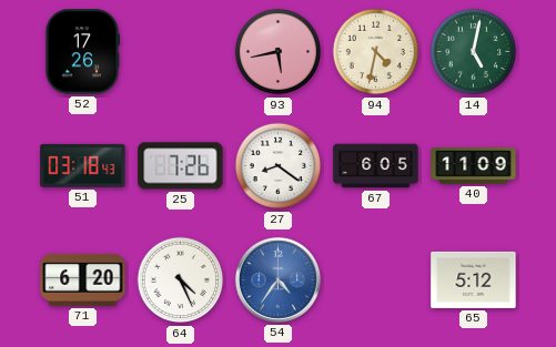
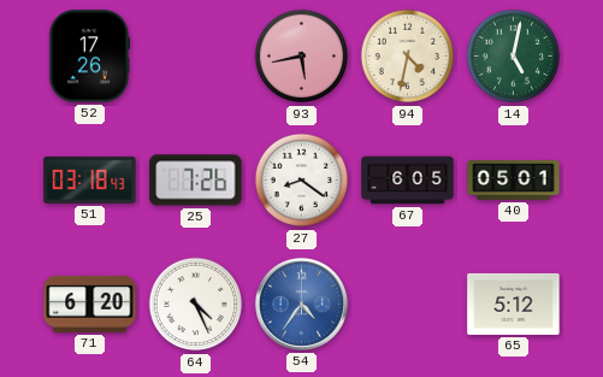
40: 11:09 -> 05:01
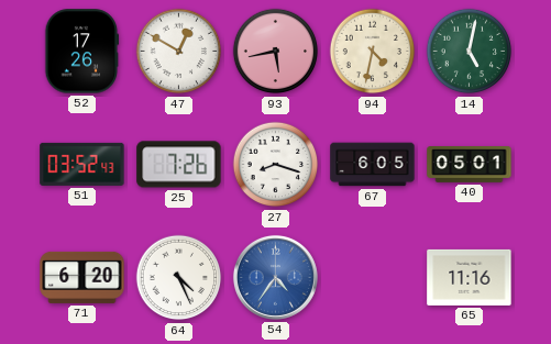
47: none -> 12:50
51: 03:18 -> 03:52
27: 8:21 -> 8:18
65: 5:12 -> 11:16
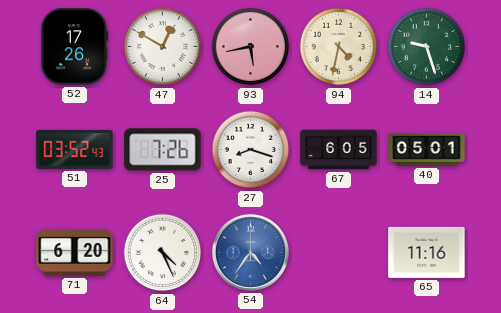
14: 5:02 -> 9:27
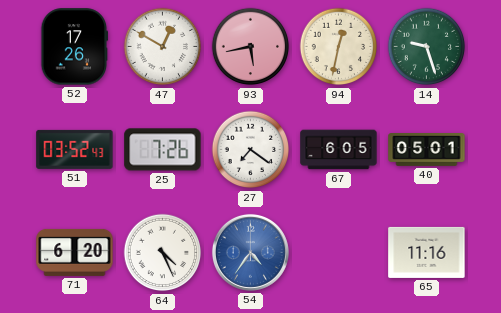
94: 4:32 -> 12:32
27: 8:18 -> 7:21
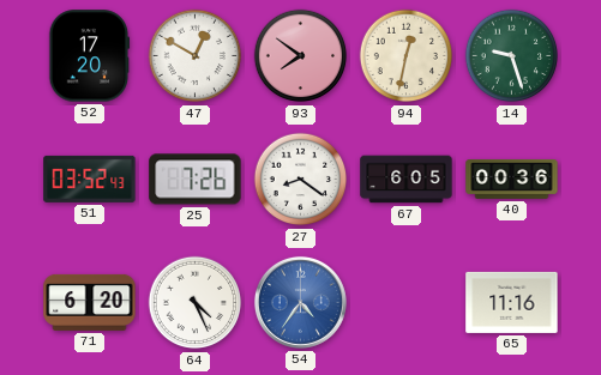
52: 17:26 -> 17:20
93: 5:43 -> 7:51
27: 7:21 -> 8:21
40: 05:01 -> 00:36
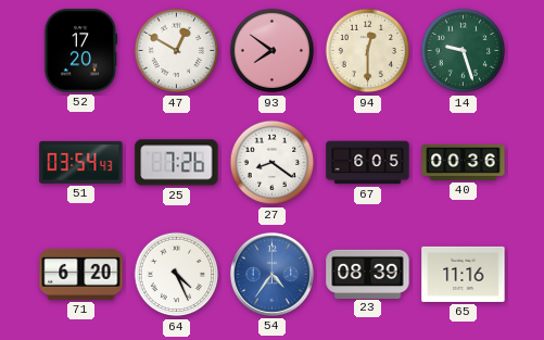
94: 12:32 -> 12:30
51: 03:52 -> 03:54
23: none -> 08:39
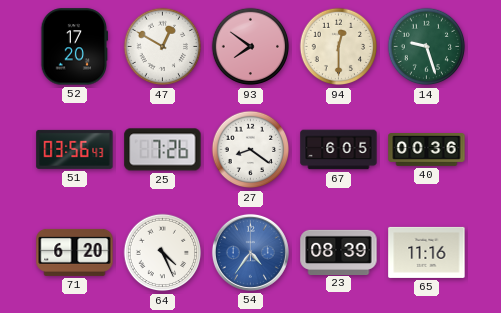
51: 03:54 -> 03:56
